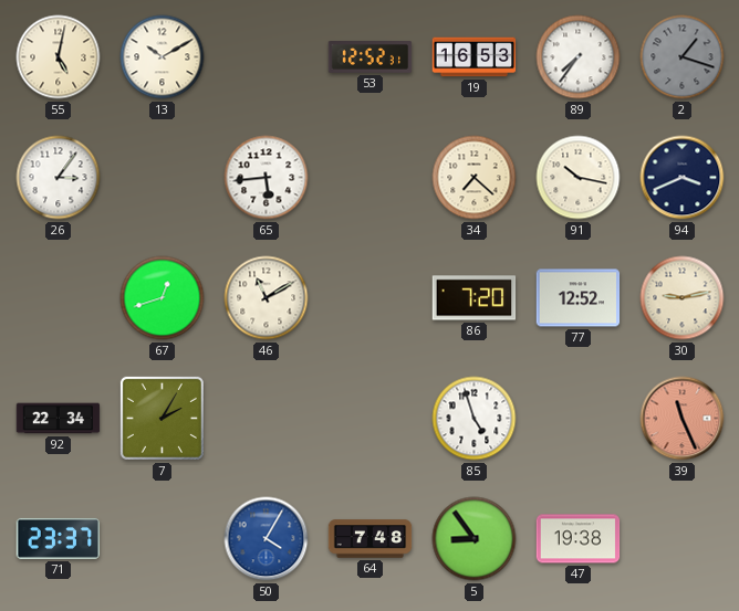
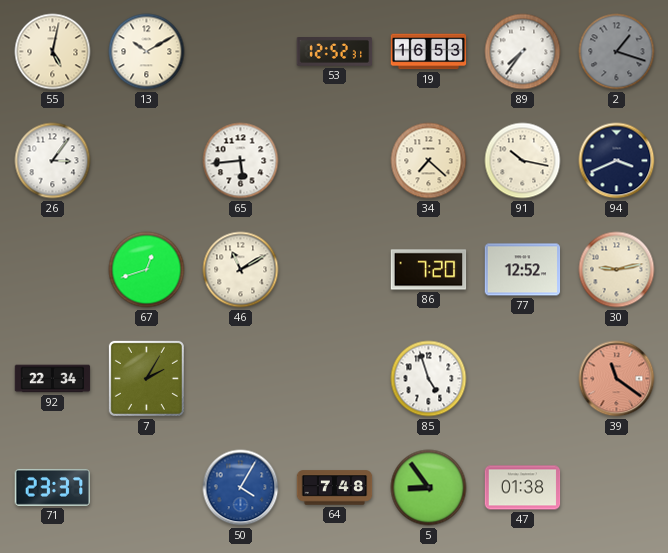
39: 11:26 -> 11:21
47: 19:38 -> 01:38
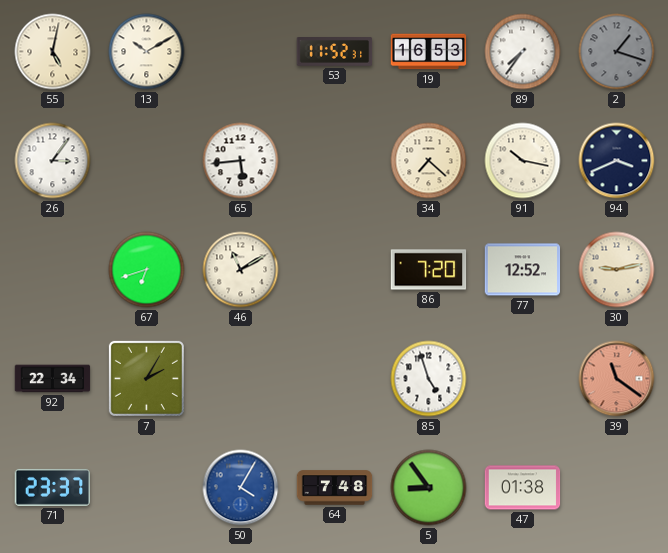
53: 12:52 -> 11:52
67: 12:42 -> 6:42
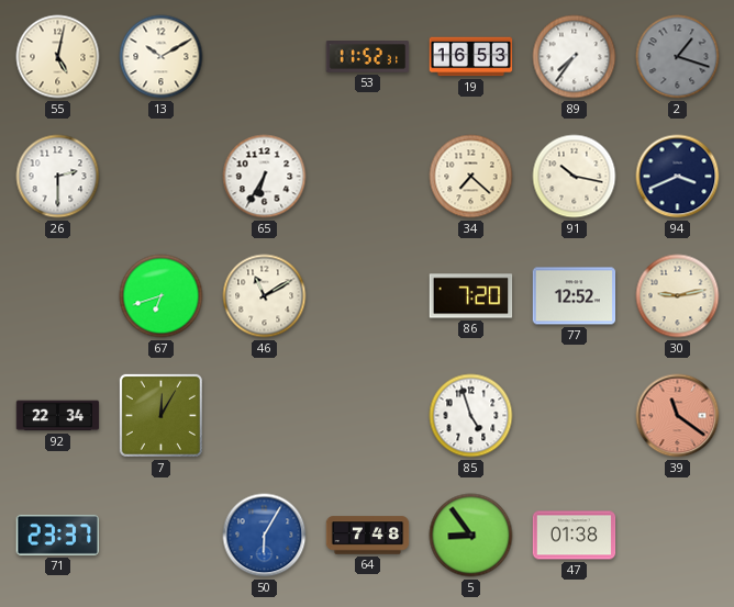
26: 3:06 -> 2:30
65: 5:44 -> 6:35
7: 2:05 -> 12:05
50: 4:05 -> 6:05
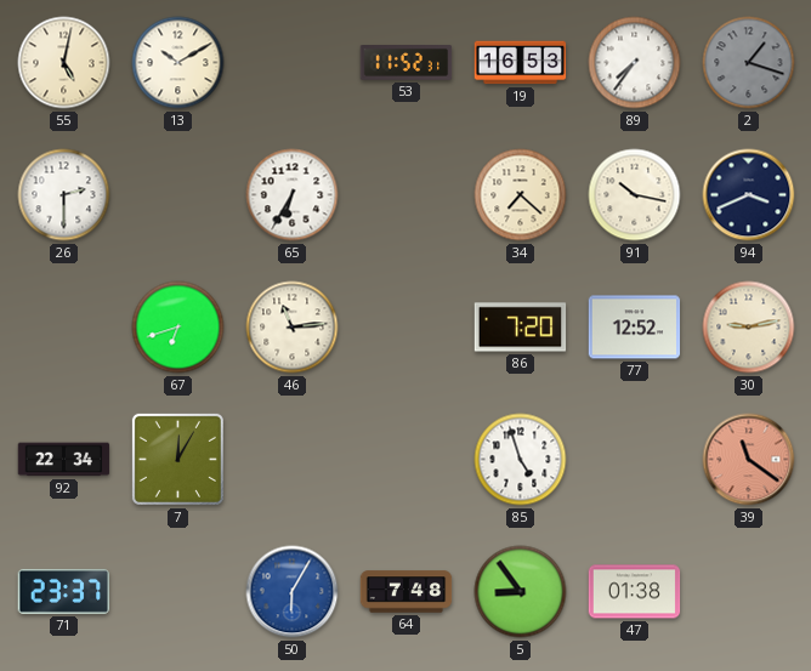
46: 11:10 -> 11:14
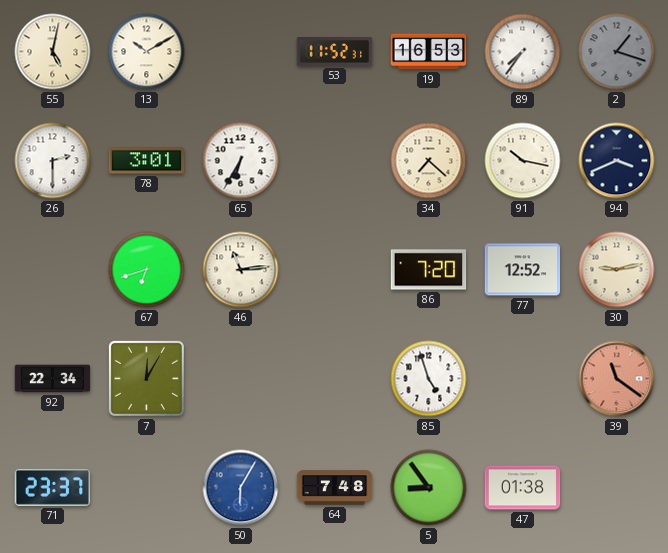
78: none -> 3:01
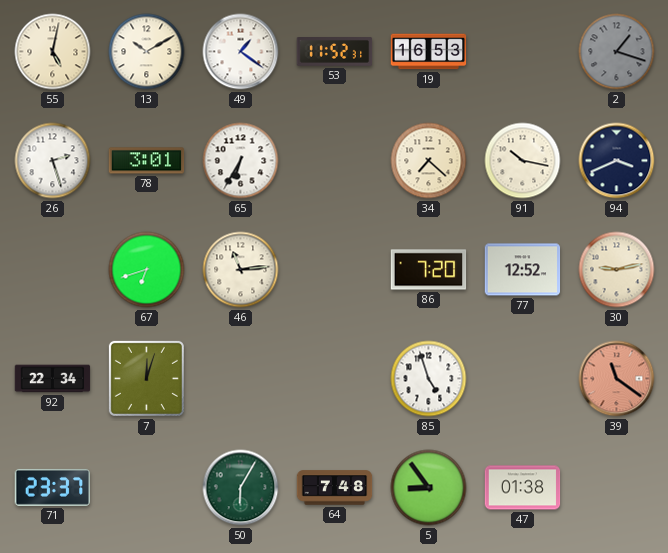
49: none -> 1:21
89: 7:36 -> none
26: 2:30 -> 2:27
7: 12:05 -> 12:03
50 dial: blue -> green
